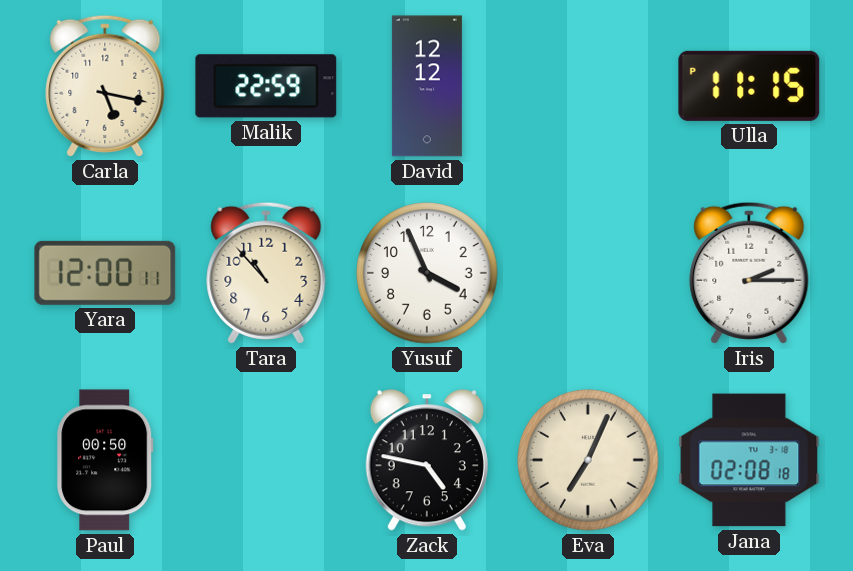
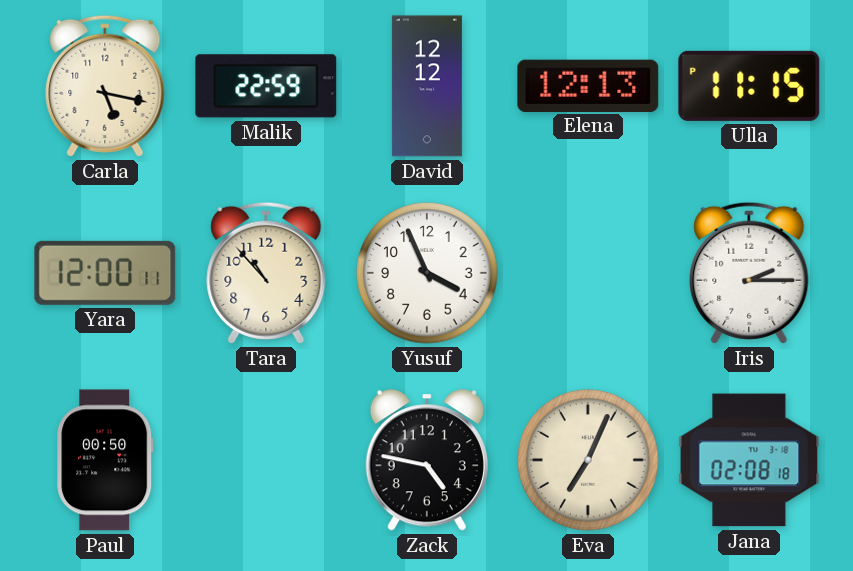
Elena: none -> 12:13
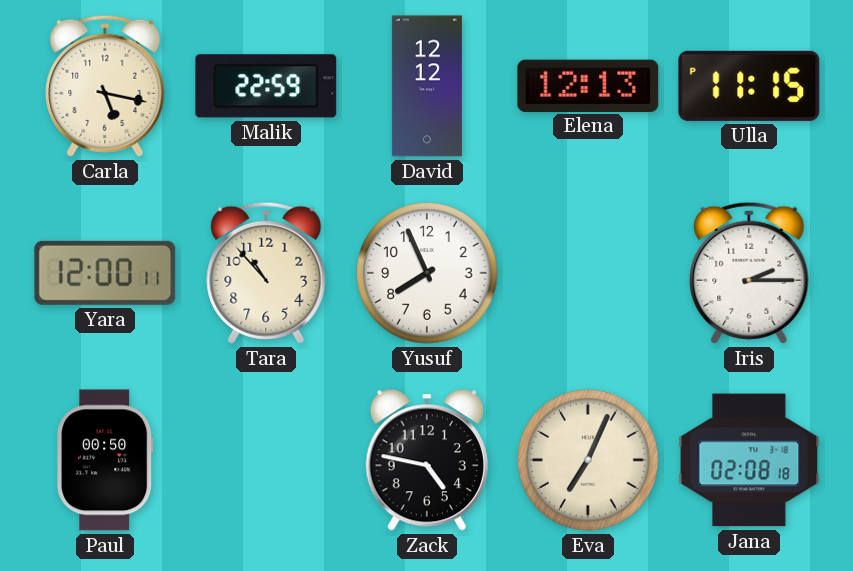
Yusuf: 3:56 -> 7:56
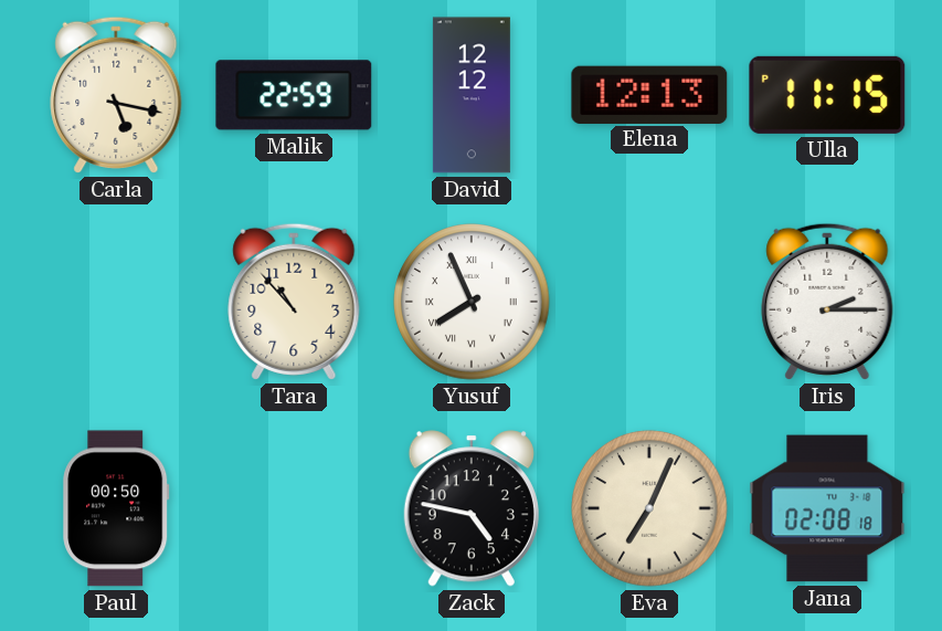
Yara: 12:00 -> none
Yusuf numerals: Arabic -> Roman
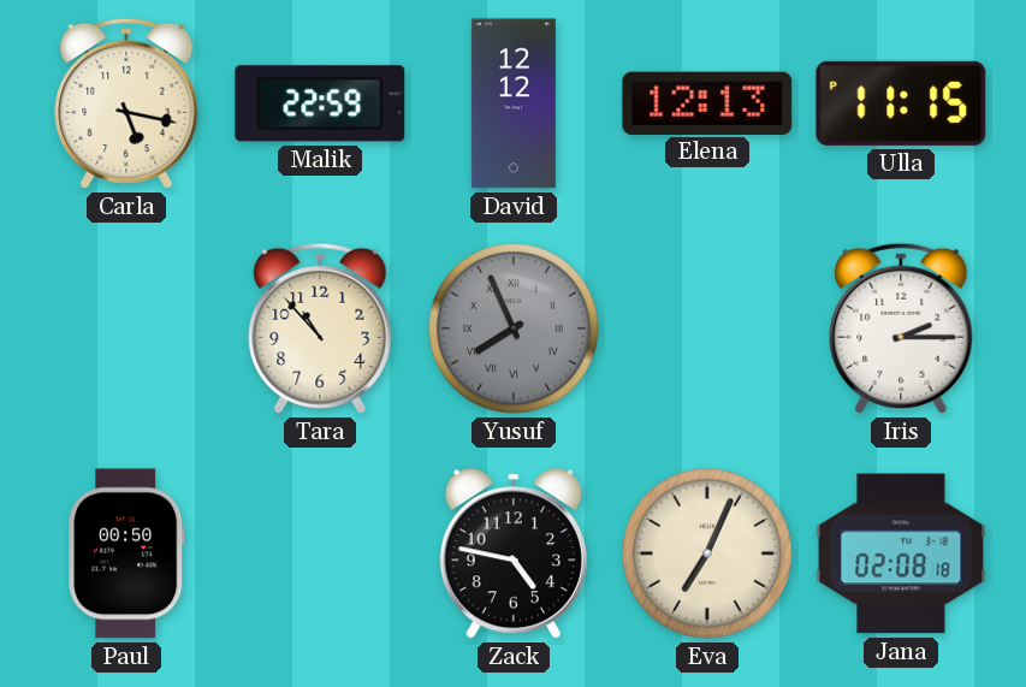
Yusuf dial: white -> grey
